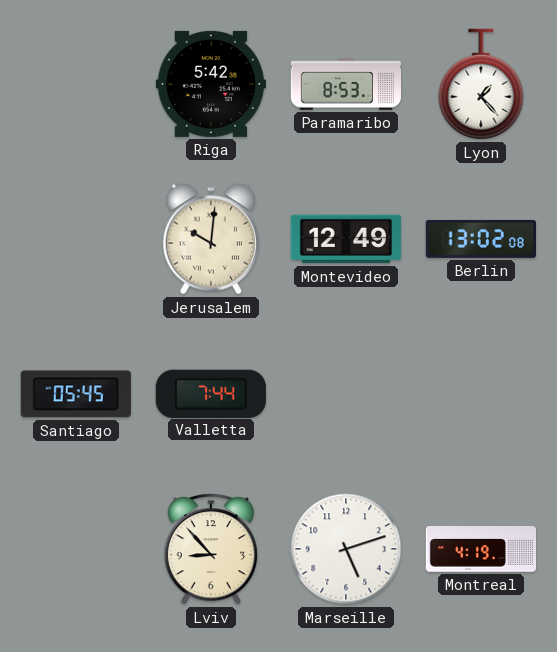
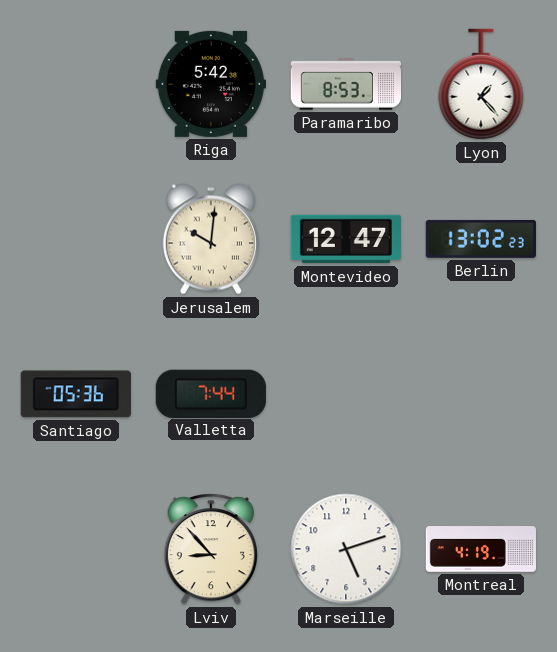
Montevideo: 12:49 -> 12:47
Berlin: 13:02:08 -> 13:02:23
Santiago: 05:45 -> 05:36
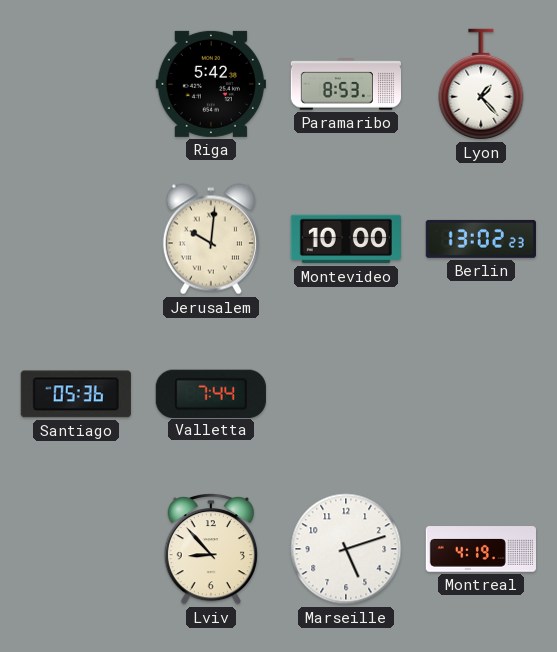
Montevideo: 12:47 -> 10:00
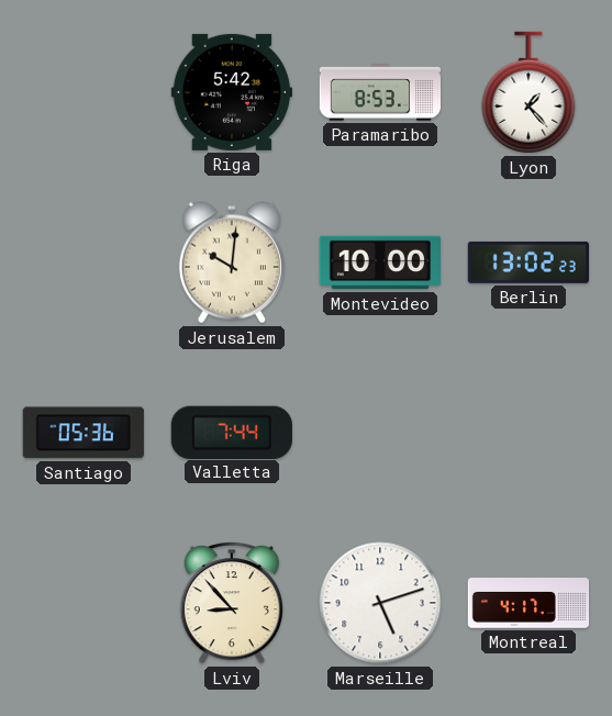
Montreal: 4:19 -> 4:17
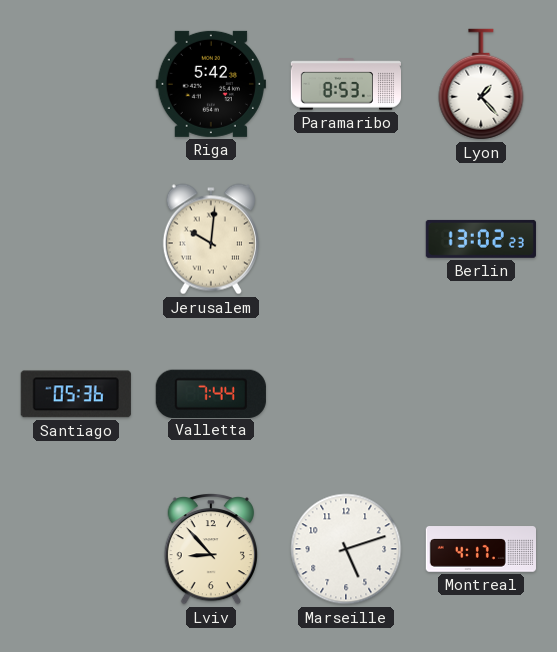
Montevideo: 10:00 -> none
